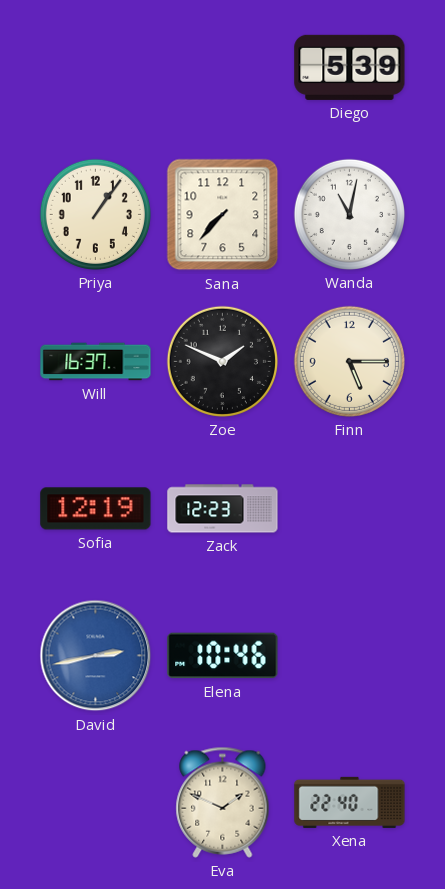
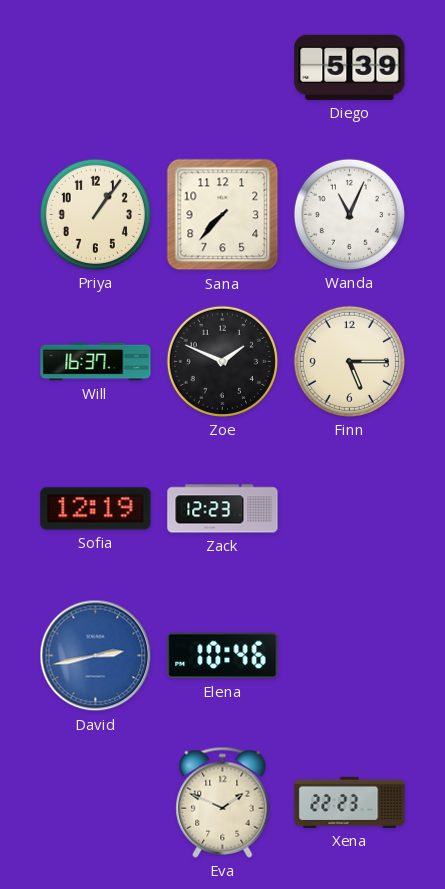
Wanda: 11:02 -> 11:04
Xena: 22:40 -> 22:23
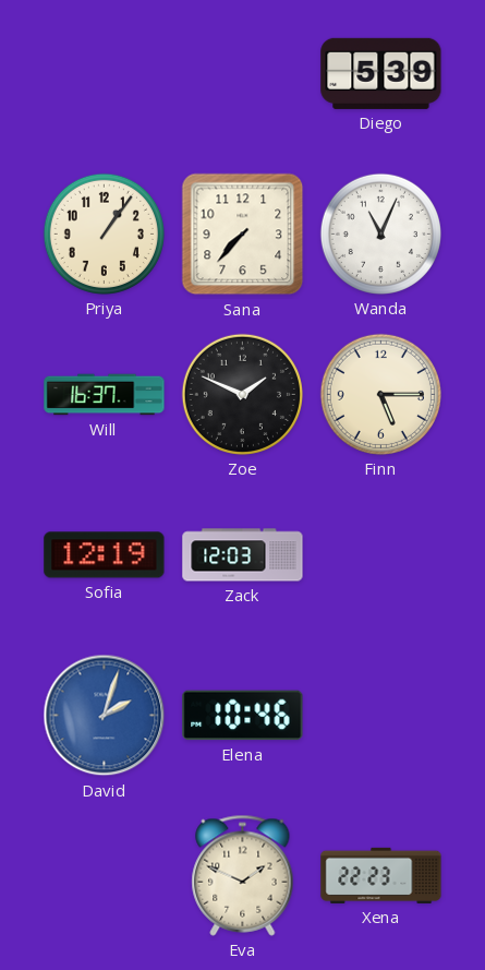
Zack: 12:23 -> 12:03
David: 2:43 -> 2:03
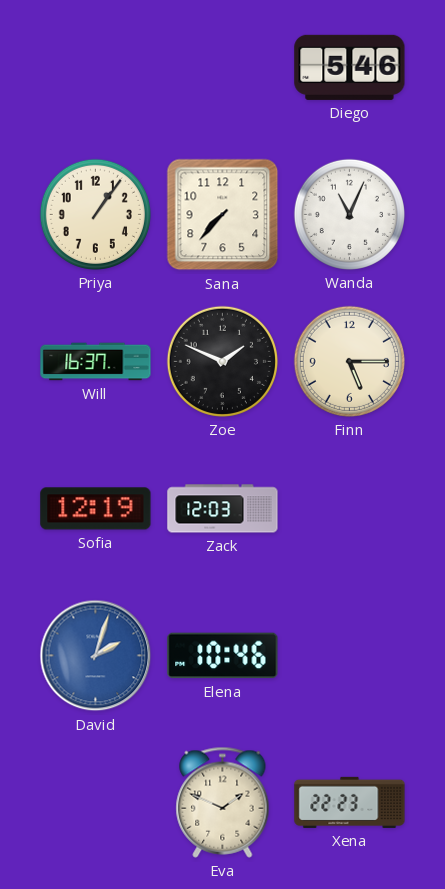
Diego: 5:39 -> 5:46
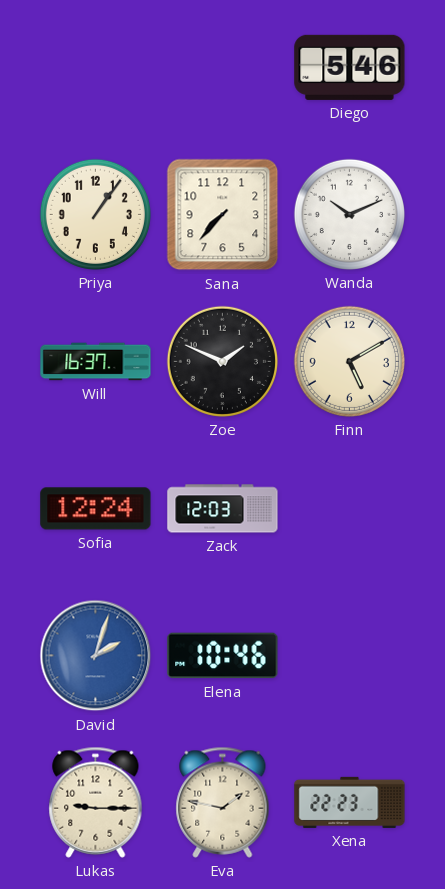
Wanda: 11:04 -> 10:11
Finn: 5:15 -> 5:10
Sofia: 12:19 -> 12:24
Lukas: none -> 9:15
Eva: 1:49 -> 1:47
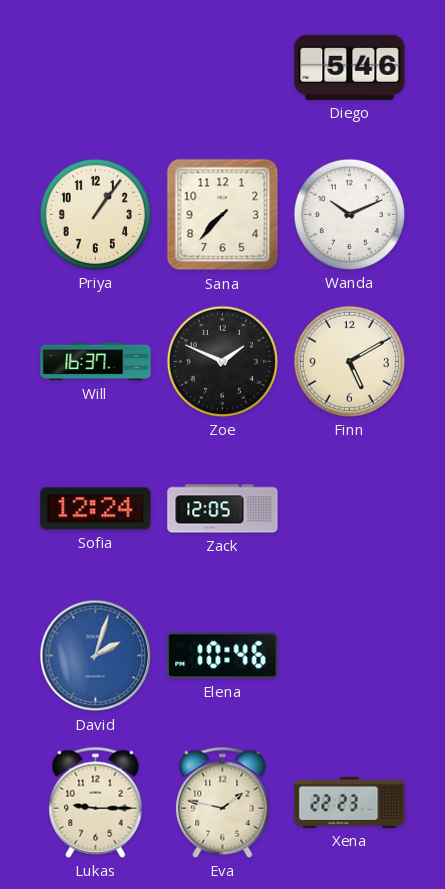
Zack: 12:03 -> 12:05
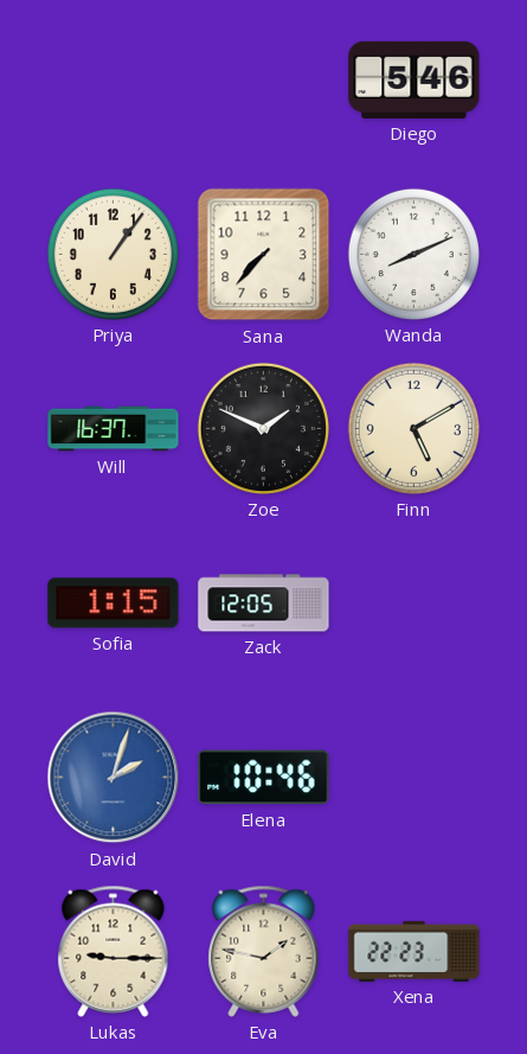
Wanda: 10:11 -> 8:11
Sofia: 12:24 -> 1:15
